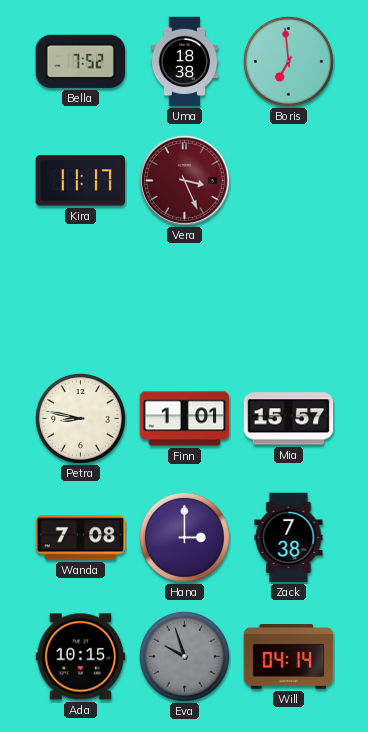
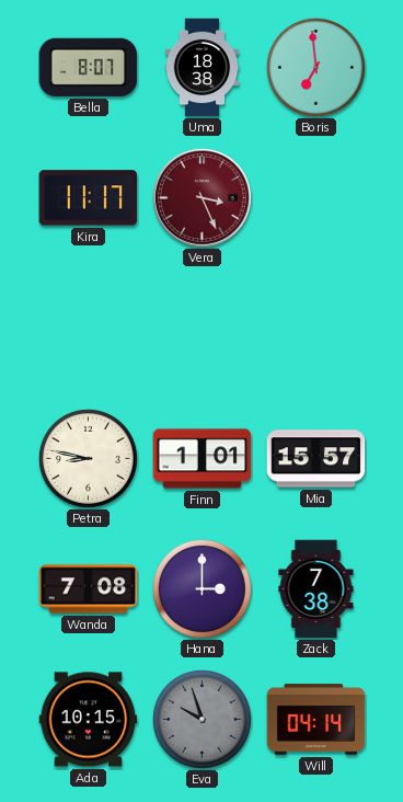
Bella: 7:52 -> 8:07
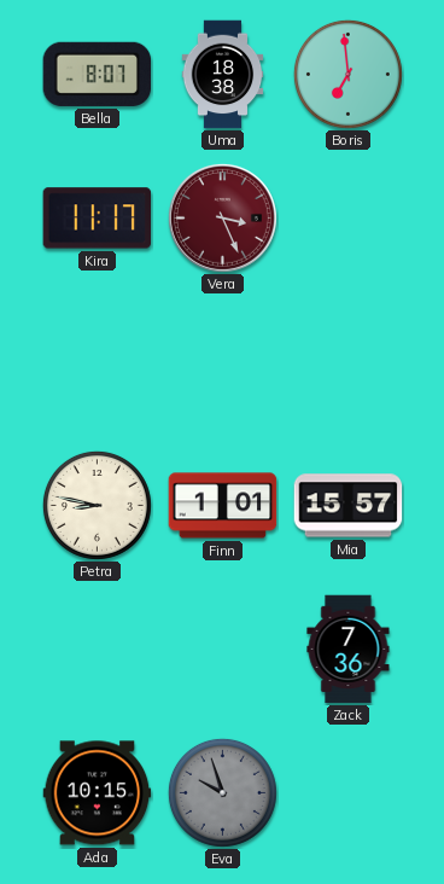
Wanda: 7:08 -> none
Hana: 3:00 -> none
Zack: 7:38 -> 7:36
Will: 04:14 -> none
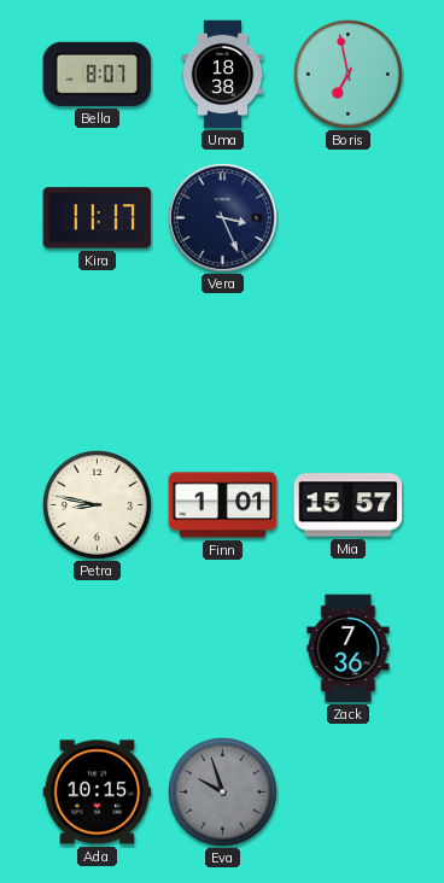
Boris: 6:59 -> 6:58
Vera dial: burgundy -> navy
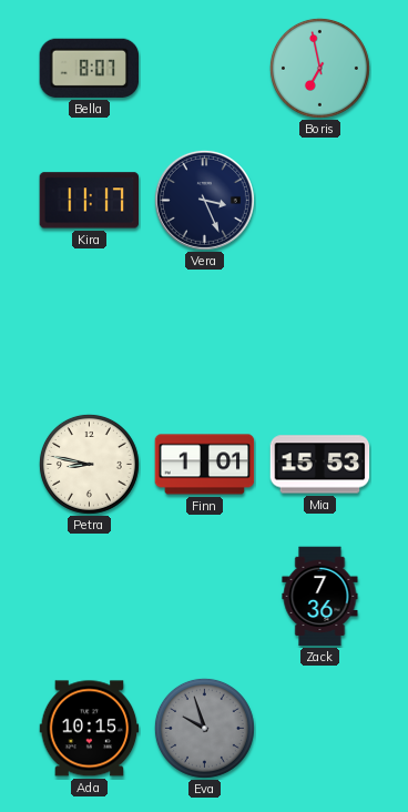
Uma: 18:38 -> none
Mia: 15:57 -> 15:53
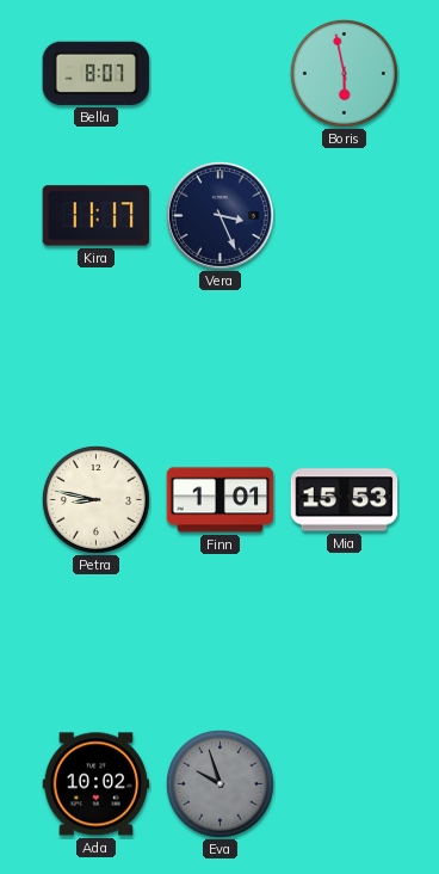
Boris: 6:58 -> 5:58
Zack: 7:36 -> none
Ada: 10:15 -> 10:02
